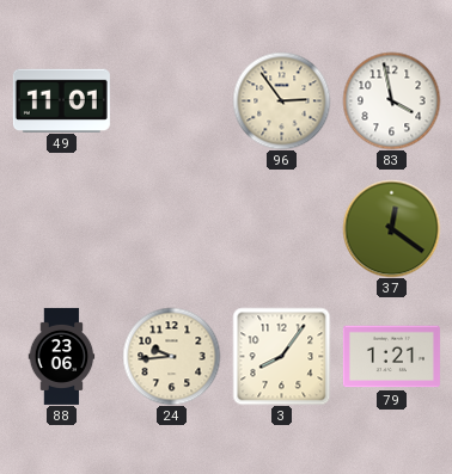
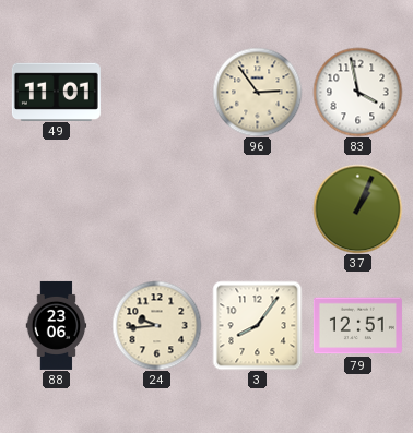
37: 12:21 -> 1:04
79: 1:21 -> 12:51
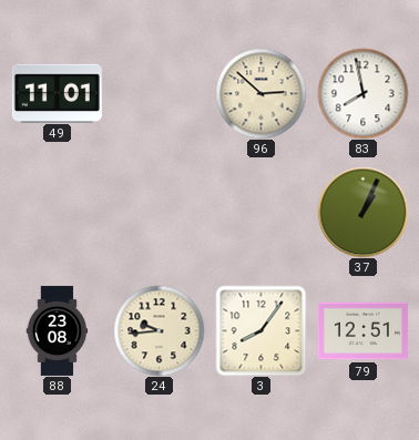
96: 2:54 -> 2:52
83: 3:58 -> 7:58
88: 23:06 -> 23:08
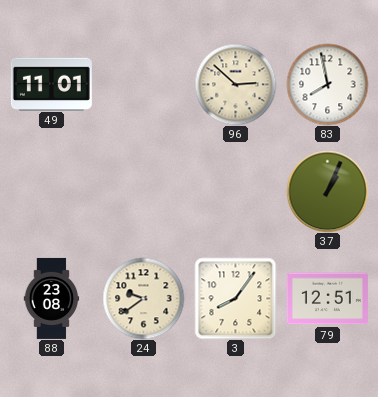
24: 9:44 -> 9:39
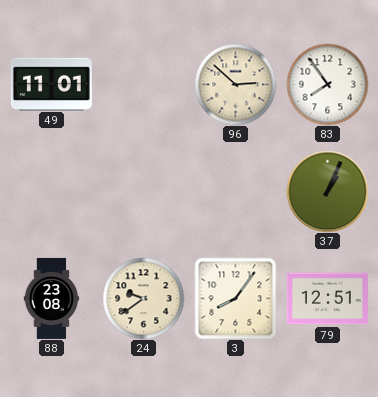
83: 7:58 -> 7:54
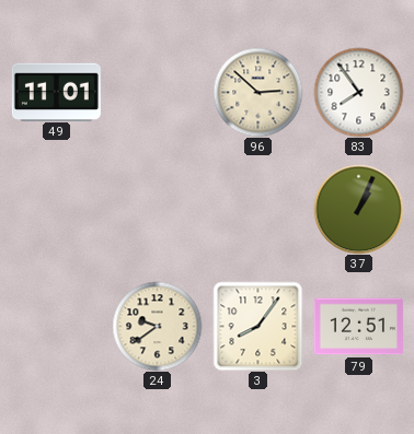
88: 23:08 -> none
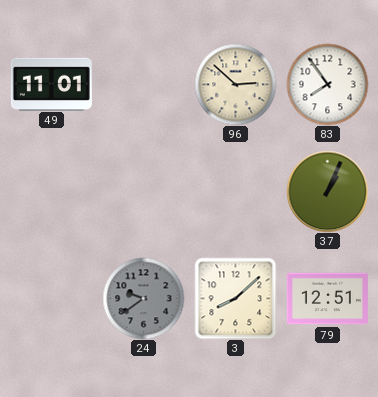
24 dial: cream -> grey
3: 8:06 -> 8:08
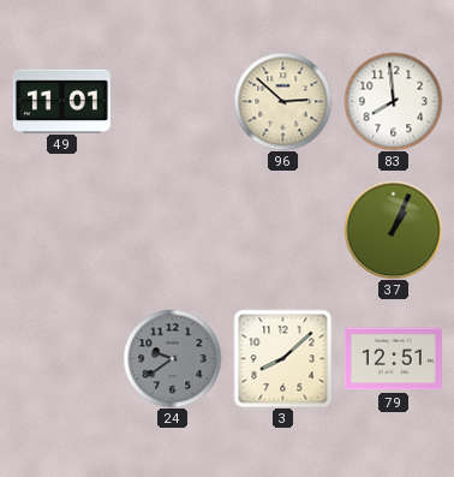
83: 7:54 -> 7:59
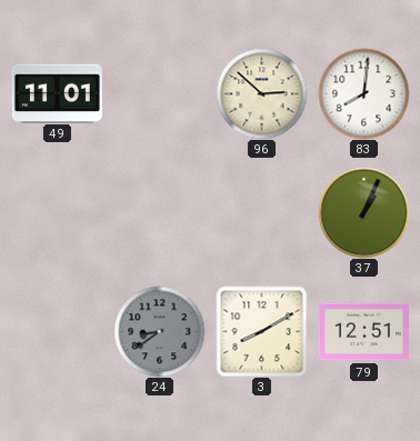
83: 7:59 -> 8:01
24: 9:39 -> 8:39
3: 8:08 -> 8:10
